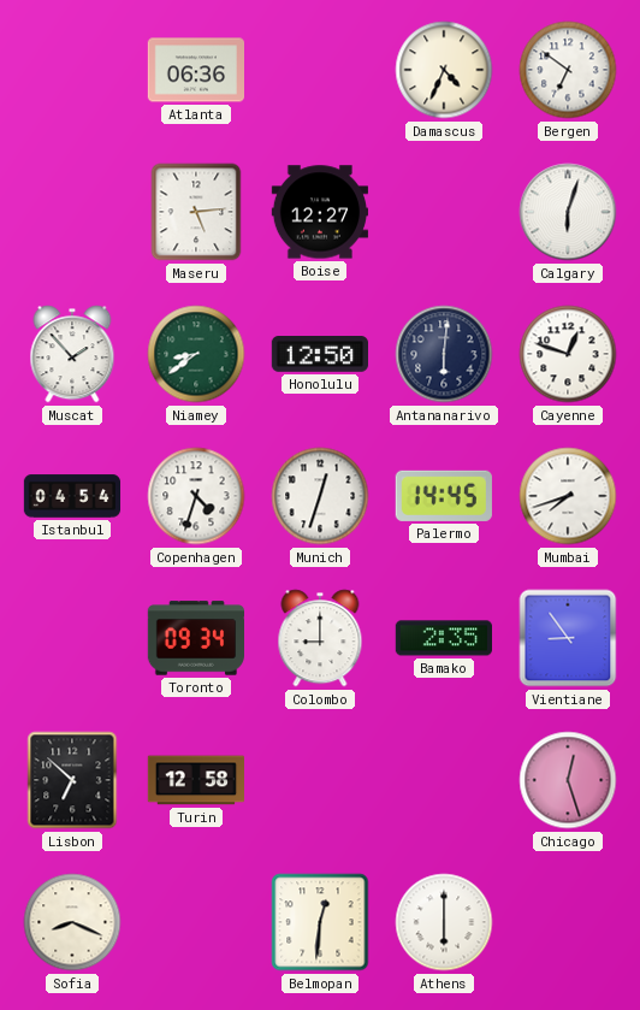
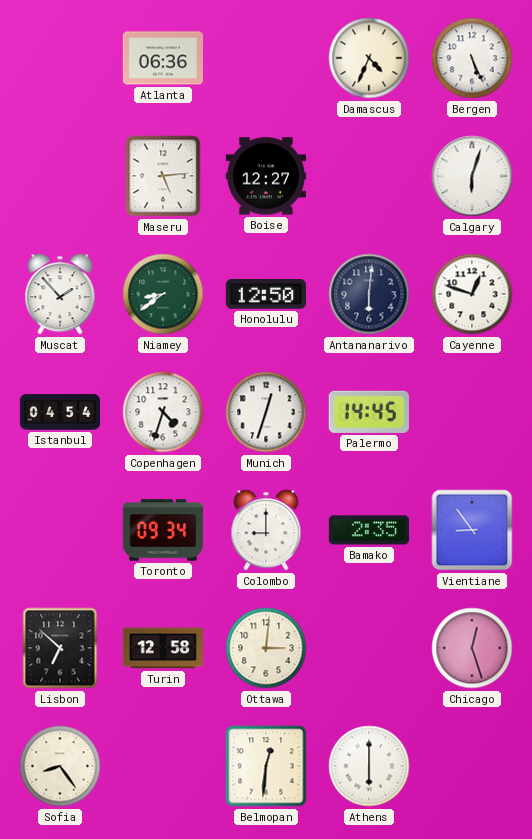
Bergen: 6:51 -> 5:26
Mumbai: 7:42 -> none
Ottawa: none -> 3:01
Sofia: 8:19 -> 8:24
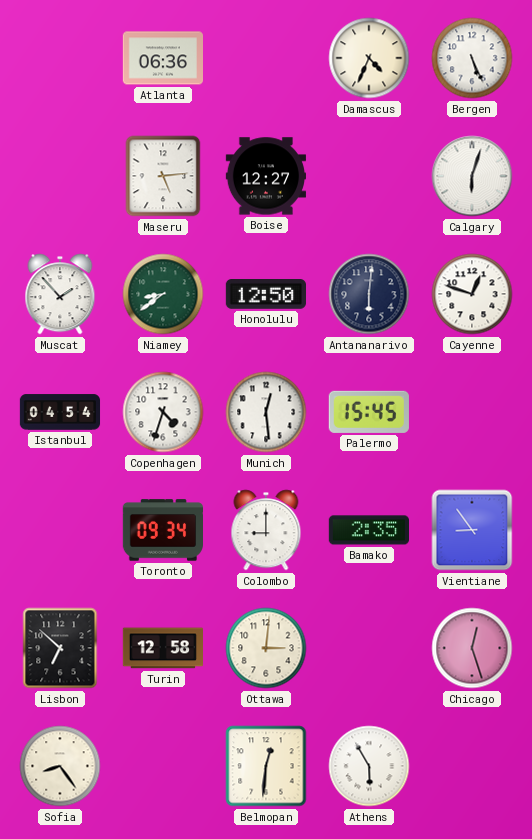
Munich: 12:33 -> 12:29
Palermo: 14:45 -> 15:45
Athens: 6:00 -> 5:55
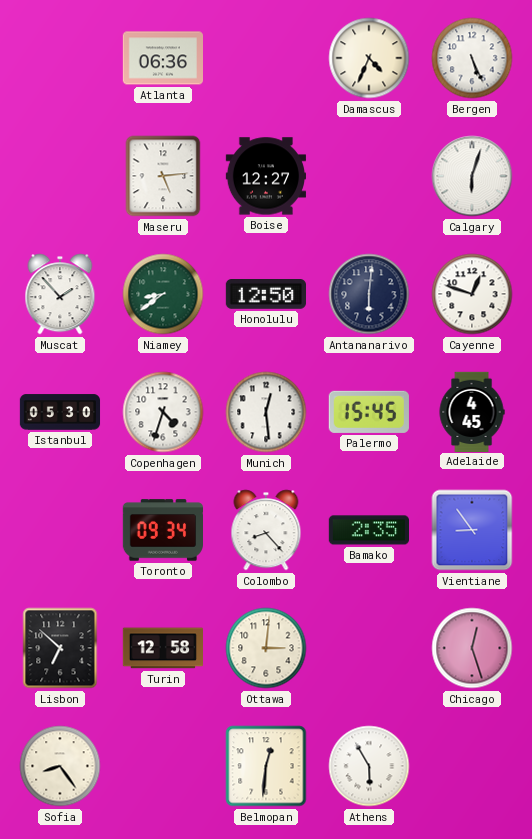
Istanbul: 04:54 -> 05:30
Adelaide: none -> 4:45
Colombo: 9:00 -> 8:23
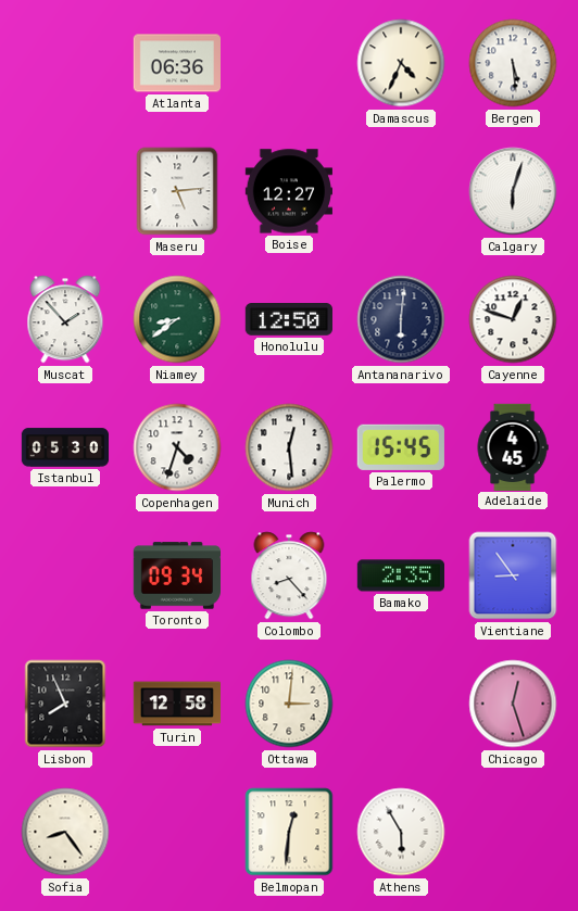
Bergen: 5:26 -> 5:29
Lisbon: 6:52 -> 7:56
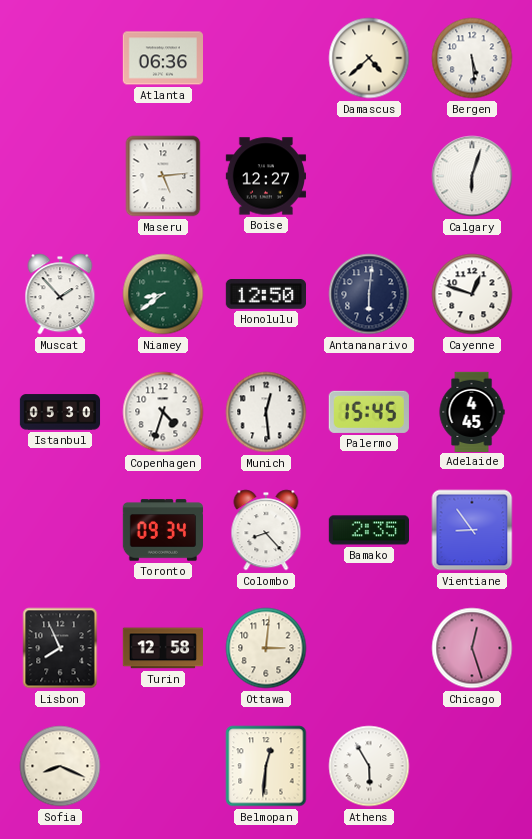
Damascus: 4:34 -> 4:38
Sofia: 8:24 -> 8:19
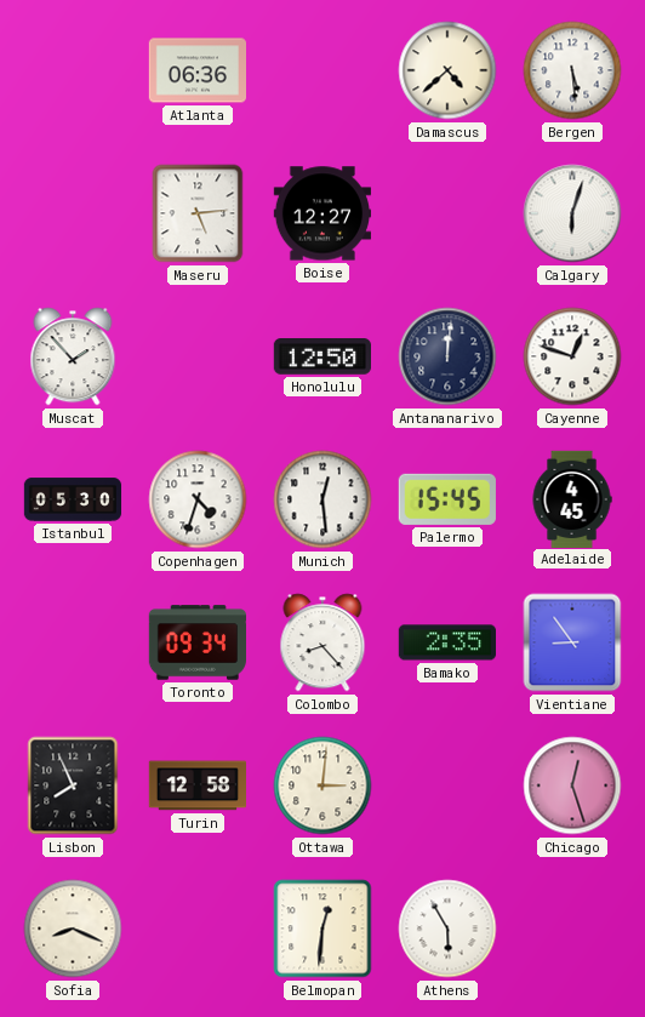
Niamey: 8:39 -> none
Antananarivo: 6:01 -> 12:01
